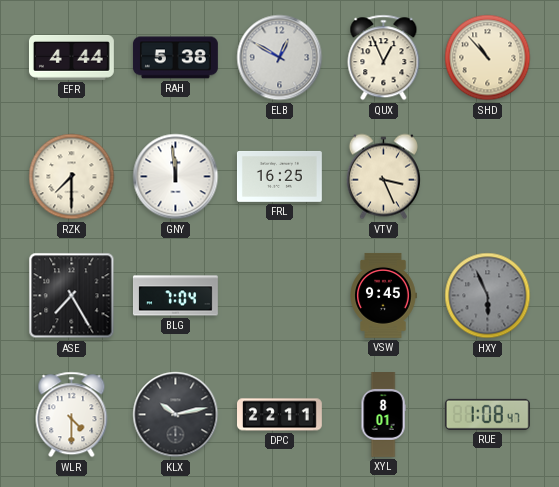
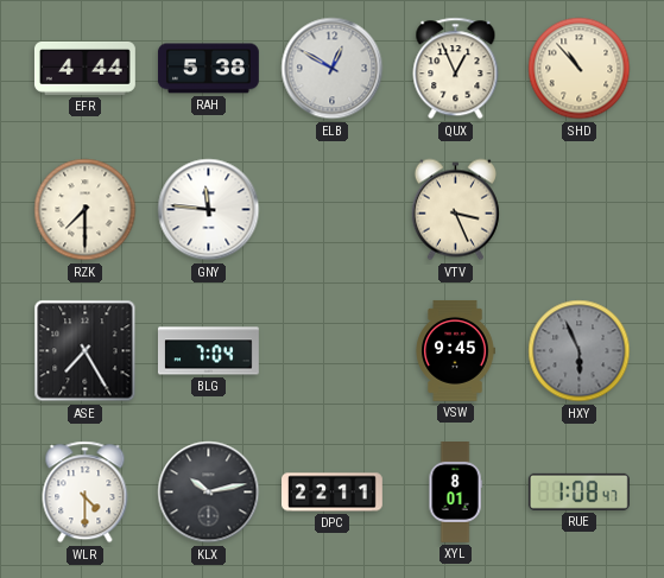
GNY: 11:59 -> 11:46
FRL: 16:25 -> none
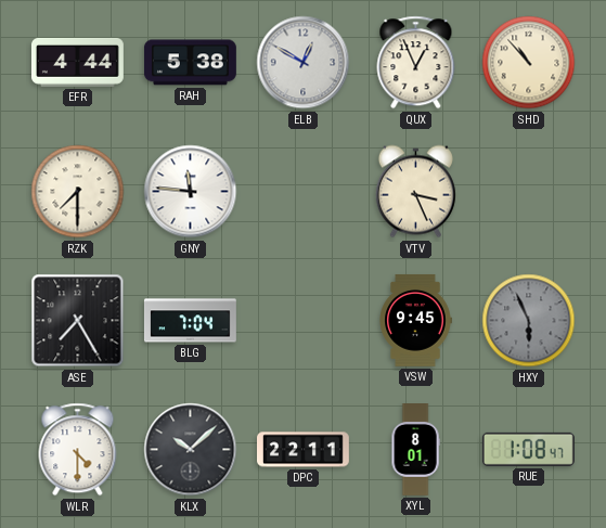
KLX: 10:13 -> 10:08
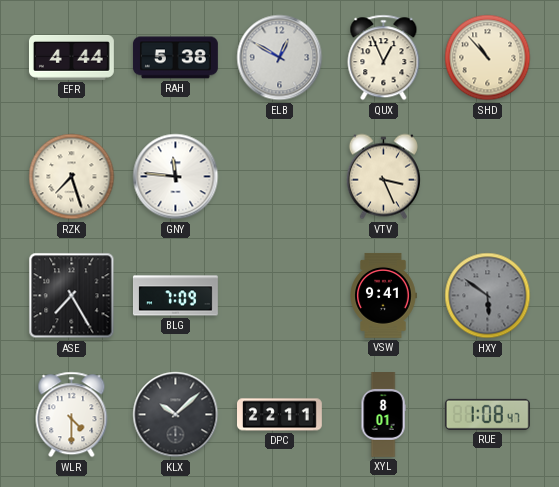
RZK: 7:30 -> 7:27
BLG: 7:04 -> 7:09
VSW: 9:45 -> 9:41
HXY: 5:56 -> 5:51
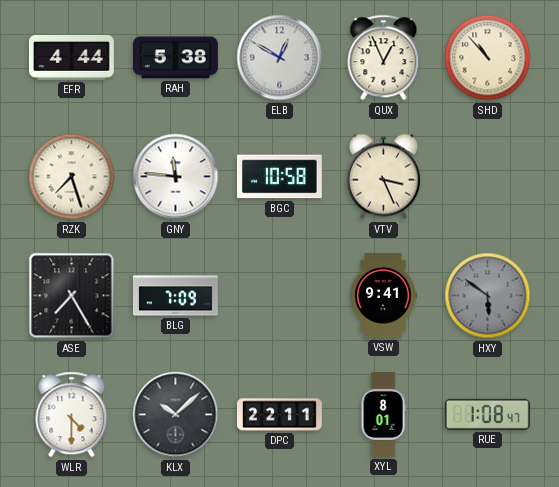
BGC: none -> 10:58
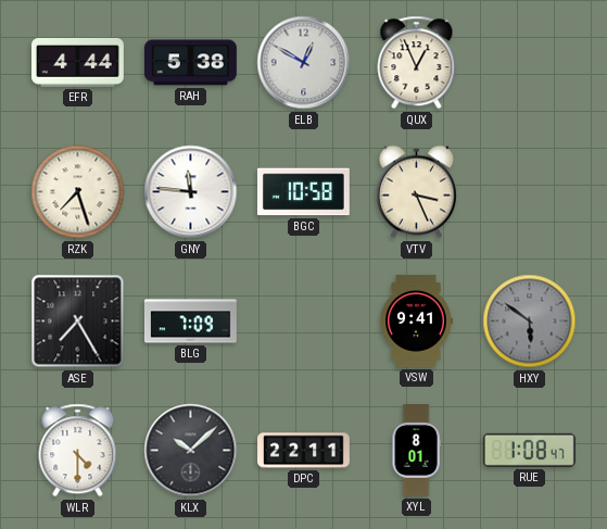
SHD: 10:53 -> none
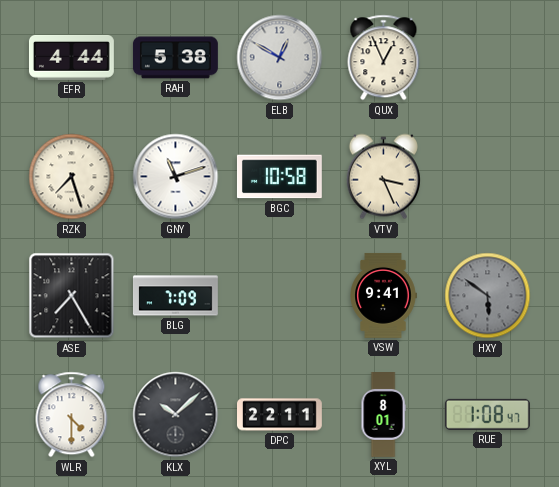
GNY: 11:46 -> 11:12
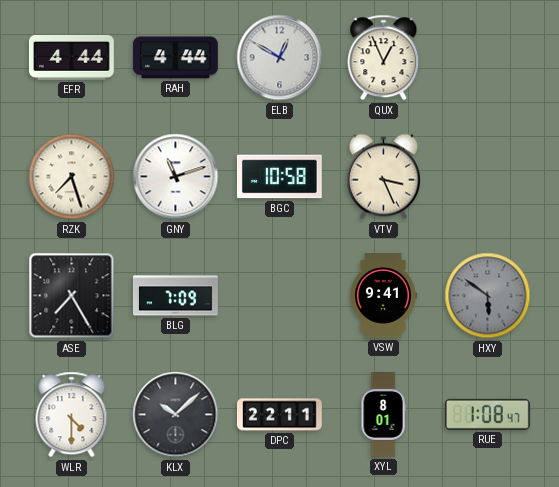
RAH: 5:38 -> 4:44
